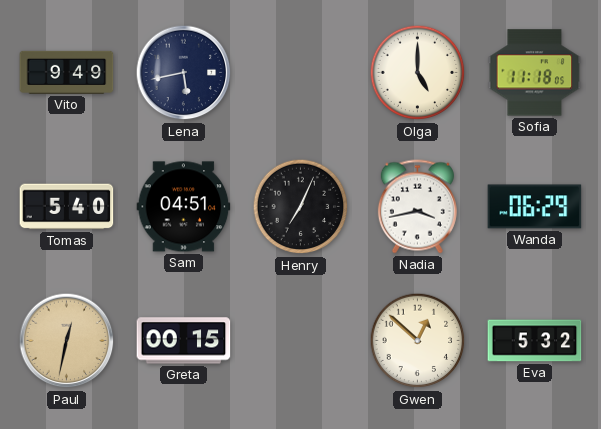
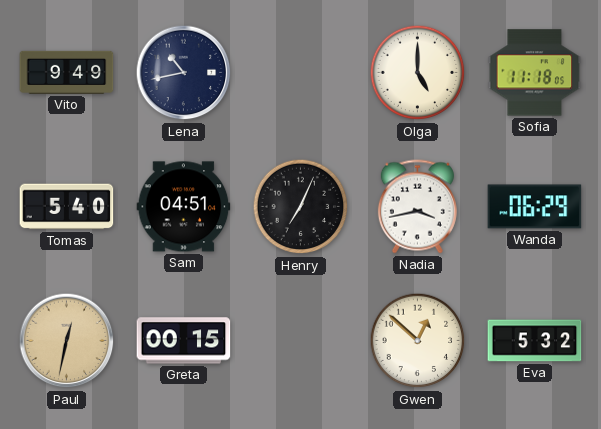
Lena: 5:43 -> 10:43
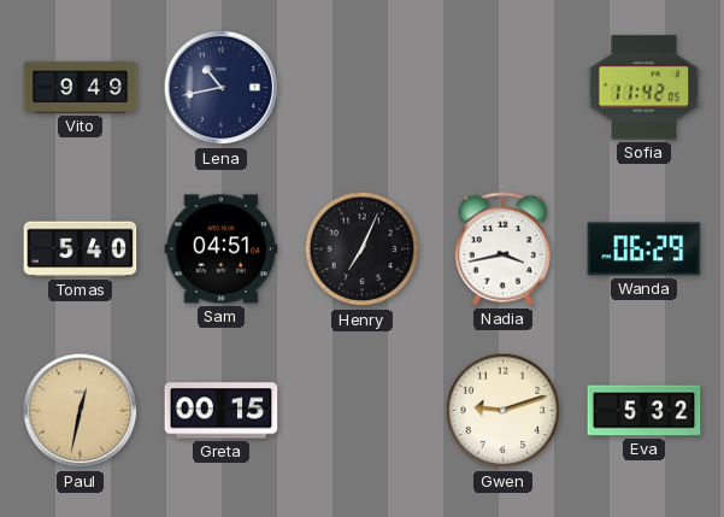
Olga: 5:00 -> none
Sofia: 11:18 -> 11:42
Gwen: 12:52 -> 9:12
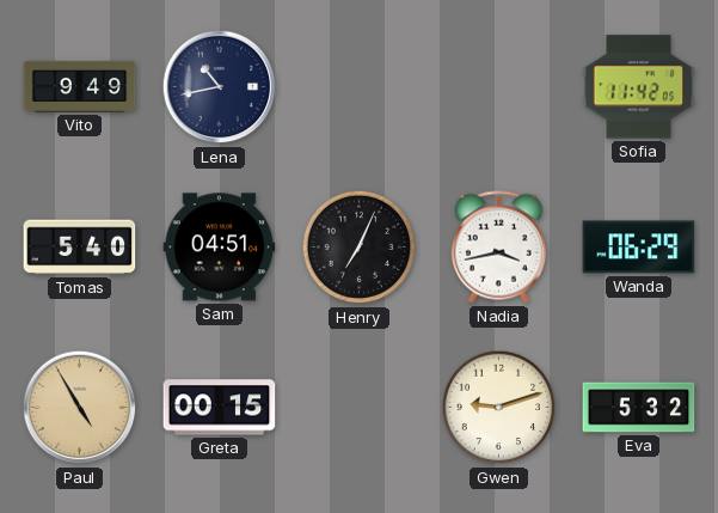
Paul: 12:32 -> 4:55
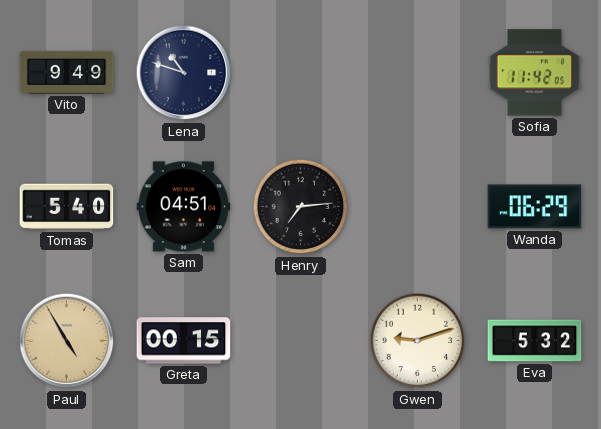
Lena: 10:43 -> 10:48
Henry: 7:04 -> 7:14
Nadia: 3:43 -> none
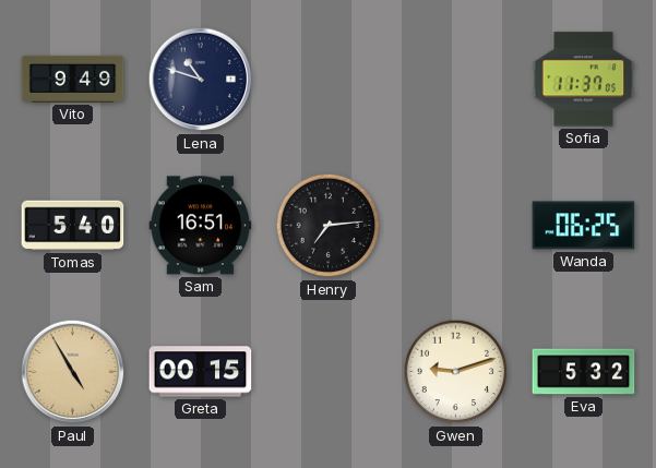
Sofia: 11:42 -> 11:37
Sam: 04:51 -> 16:51
Wanda: 06:29 -> 06:25
